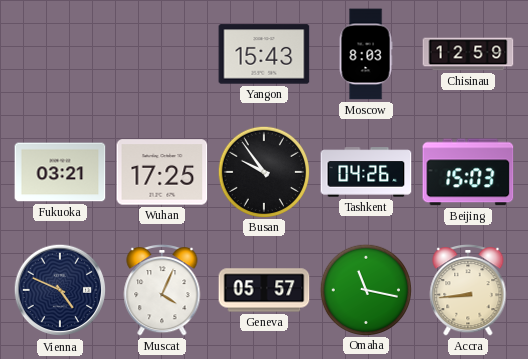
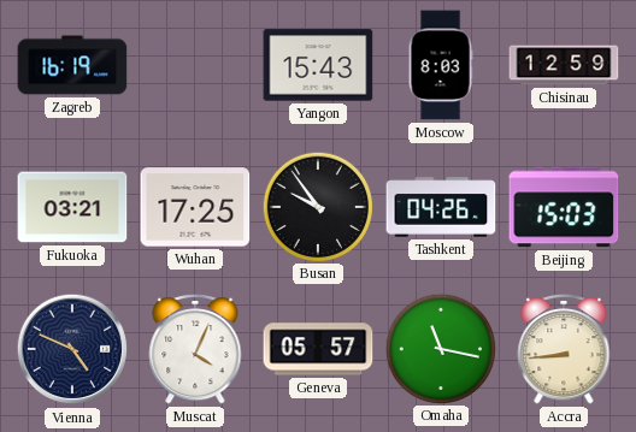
Zagreb: none -> 16:19
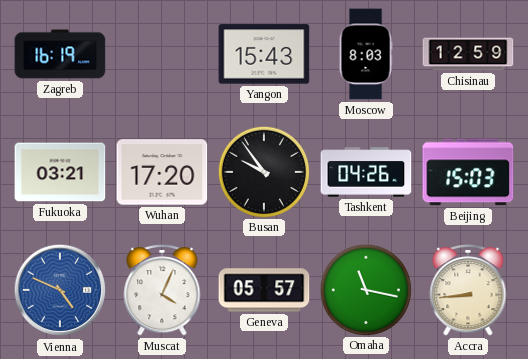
Wuhan: 17:25 -> 17:20
Vienna dial: navy -> blue
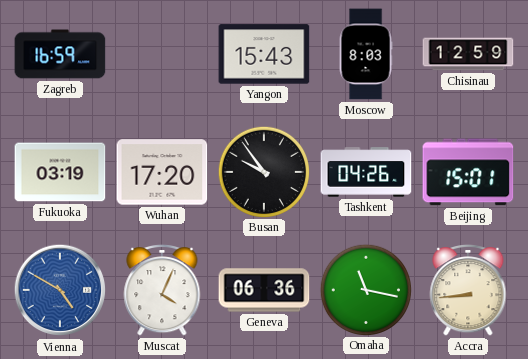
Zagreb: 16:19 -> 16:59
Fukuoka: 03:21 -> 03:19
Beijing: 15:03 -> 15:01
Vienna: 4:49 -> 4:50
Geneva: 05:57 -> 06:36
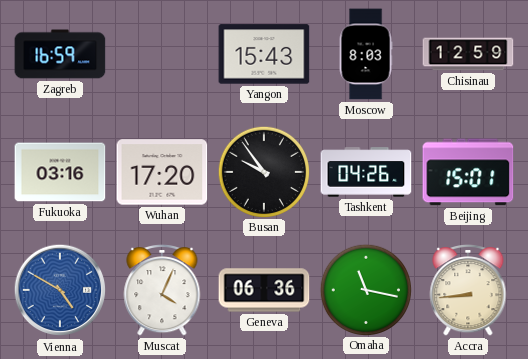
Fukuoka: 03:19 -> 03:16
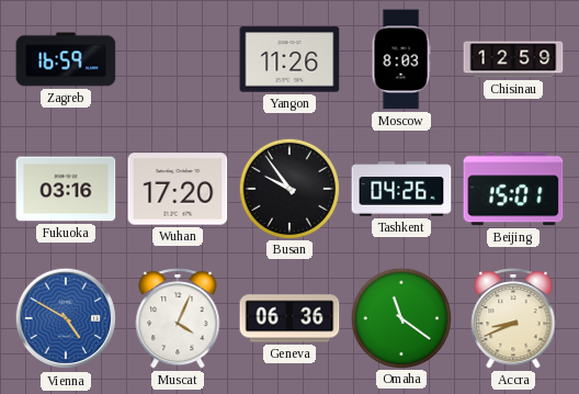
Yangon: 15:43 -> 11:26
Omaha: 11:17 -> 11:21
Accra: 8:44 -> 8:41
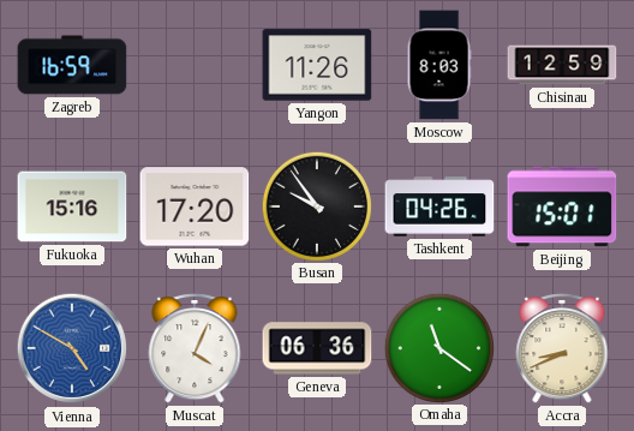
Fukuoka: 03:16 -> 15:16
